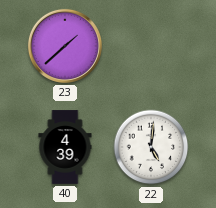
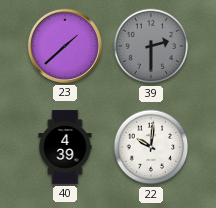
39: none -> 2:30
22: 5:01 -> 10:01
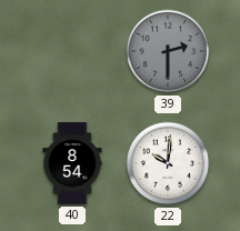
23: 1:38 -> none
40: 4:39 -> 8:54
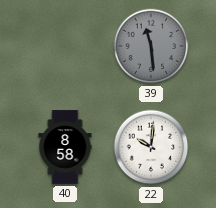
39: 2:30 -> 11:29
40: 8:54 -> 8:58
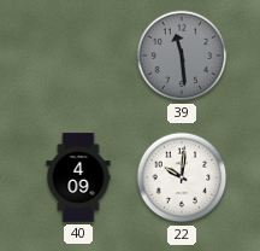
40: 8:58 -> 4:09
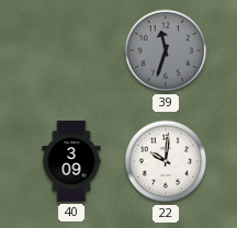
39: 11:29 -> 11:33
40: 4:09 -> 3:09
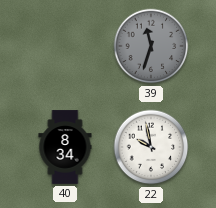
40: 3:09 -> 8:34
22: 10:01 -> 9:58
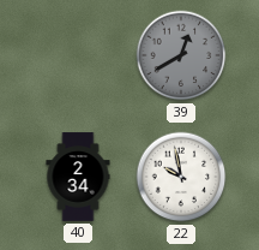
39: 11:33 -> 12:40
40: 8:34 -> 2:34
